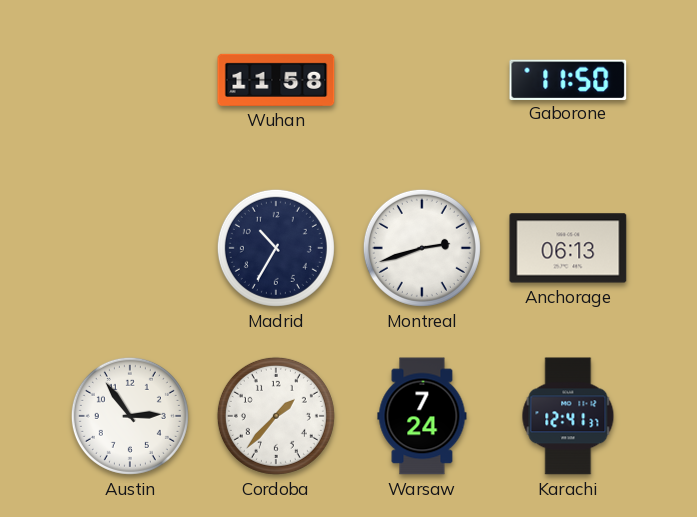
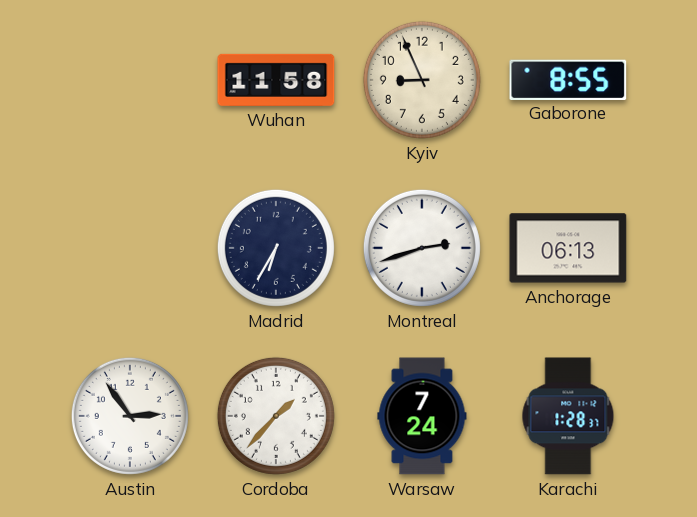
Kyiv: none -> 8:56
Gaborone: 11:50 -> 8:55
Madrid: 10:35 -> 6:35
Karachi: 12:41 -> 1:28
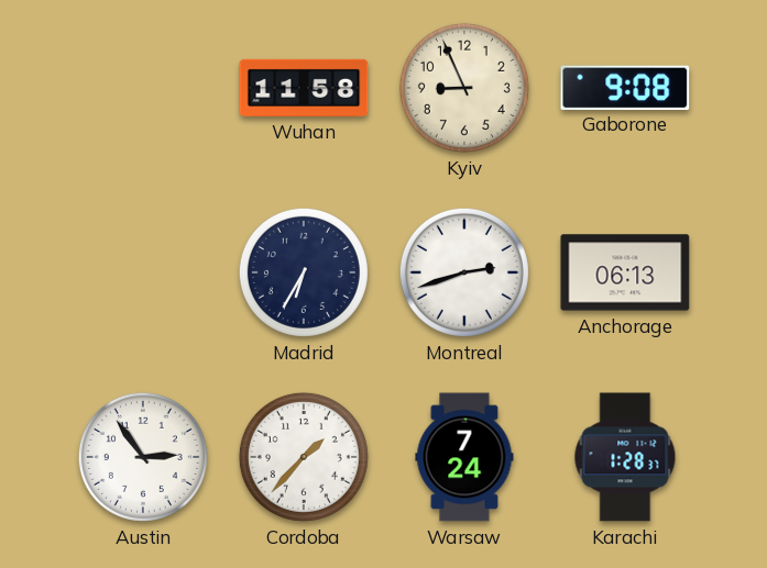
Gaborone: 8:55 -> 9:08
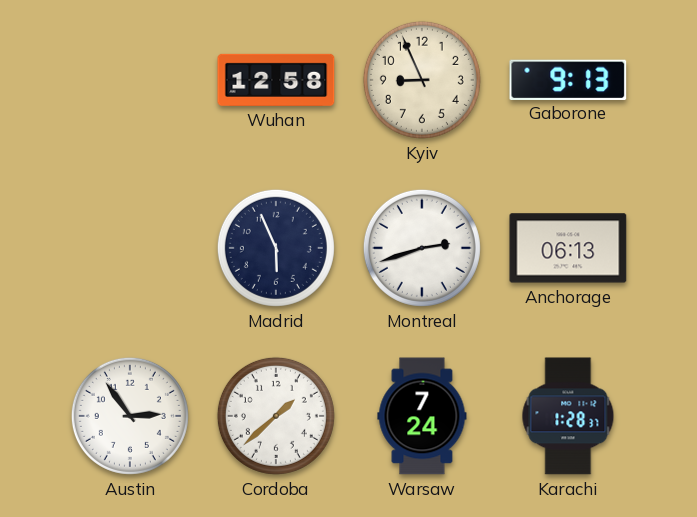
Wuhan: 11:58 -> 12:58
Gaborone: 9:08 -> 9:13
Madrid: 6:35 -> 5:56
Cordoba: 1:37 -> 1:38
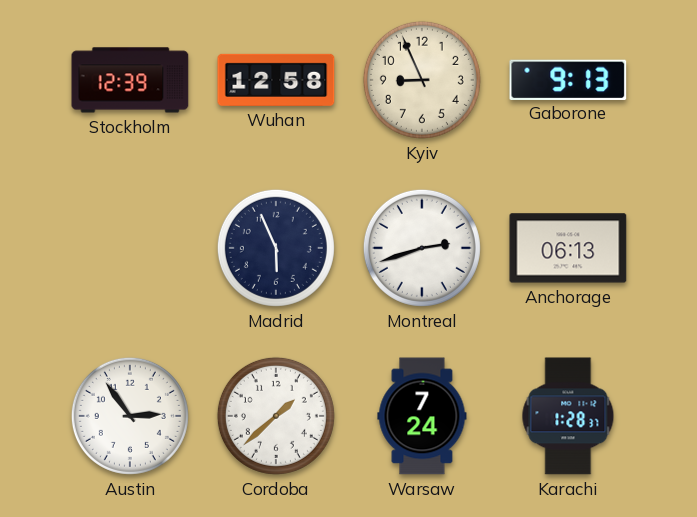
Stockholm: none -> 12:39
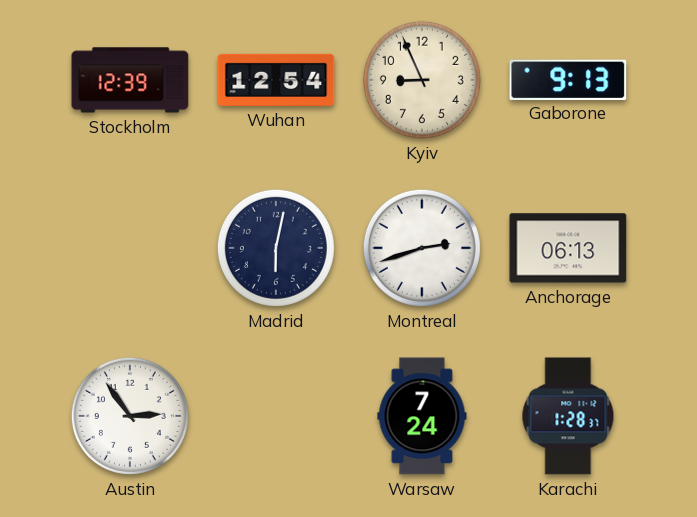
Wuhan: 12:58 -> 12:54
Madrid: 5:56 -> 6:02
Cordoba: 1:38 -> none
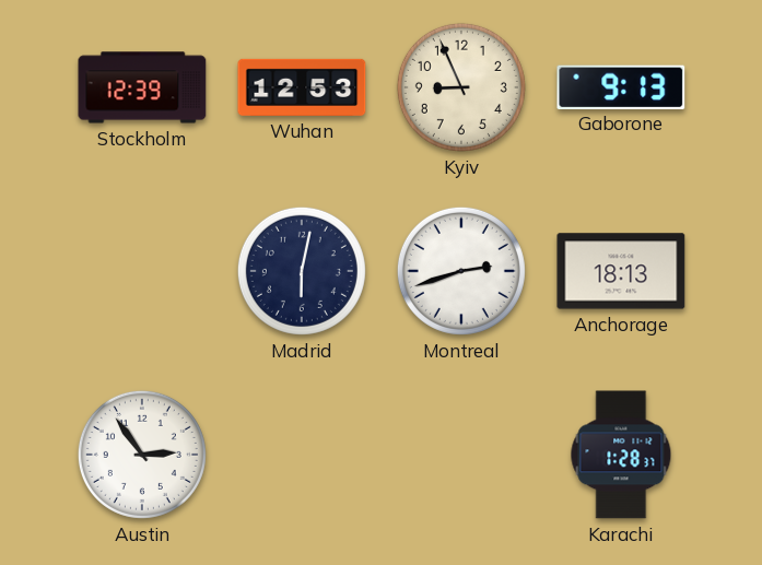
Wuhan: 12:54 -> 12:53
Anchorage: 06:13 -> 18:13
Warsaw: 7:24 -> none
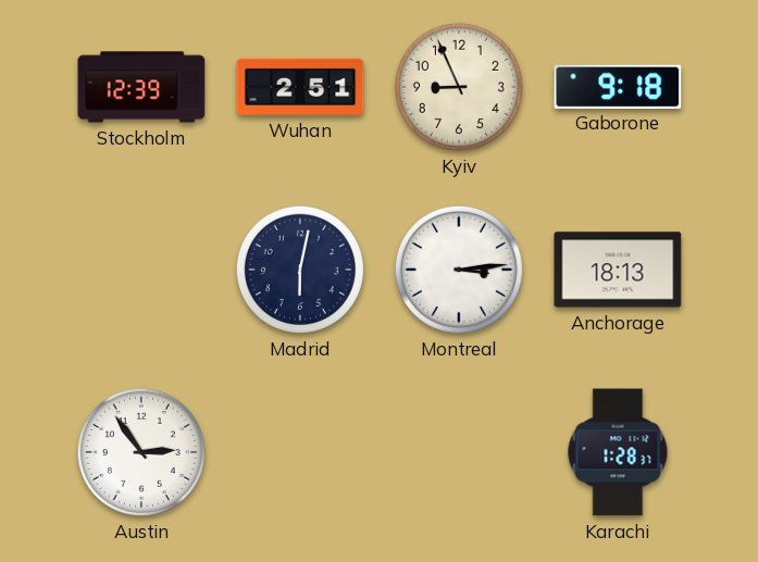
Wuhan: 12:53 -> 2:51
Gaborone: 9:13 -> 9:18
Montreal: 2:42 -> 3:14
